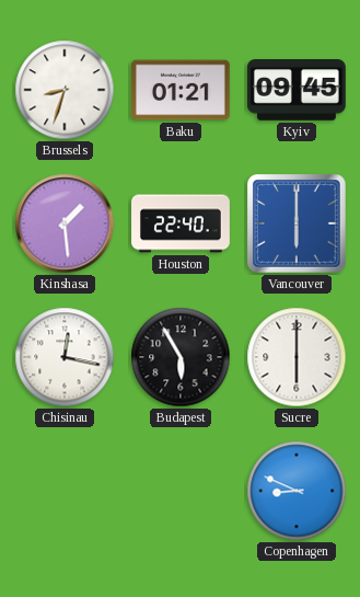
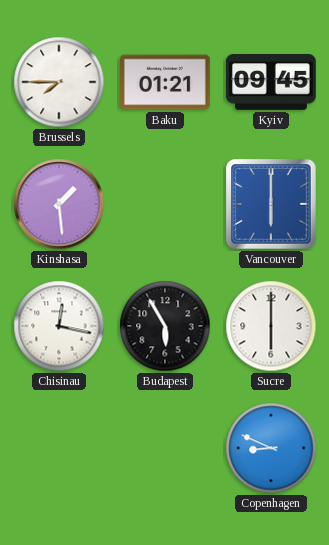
Brussels: 8:33 -> 7:45
Houston: 22:40 -> none
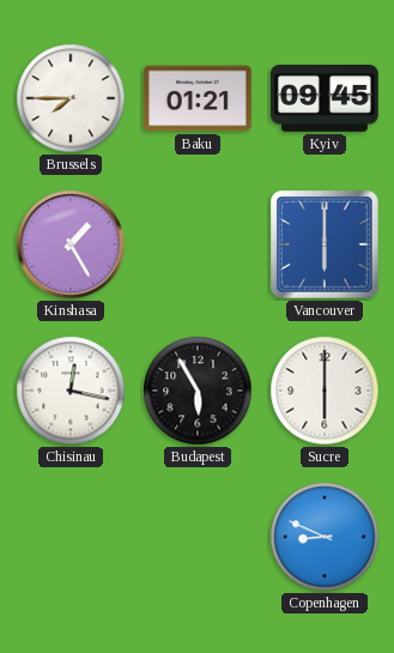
Kinshasa: 1:29 -> 1:25
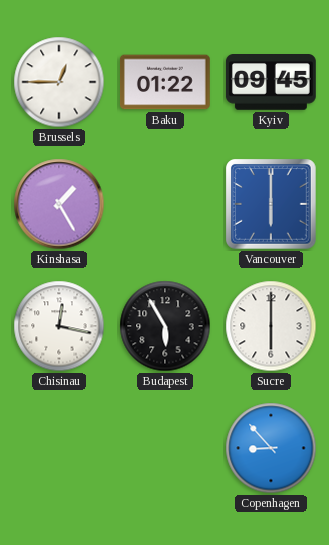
Brussels: 7:45 -> 12:45
Baku: 01:21 -> 01:22
Copenhagen: 8:49 -> 8:53
